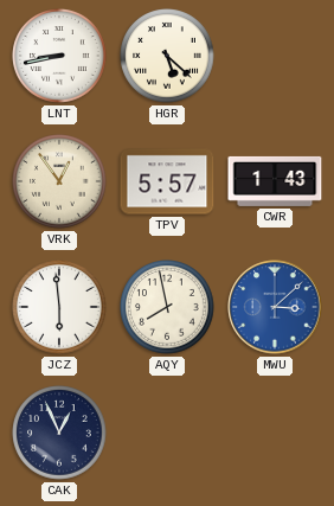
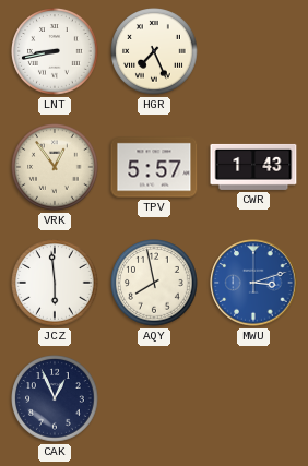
HGR: 5:22 -> 7:26
MWU: 3:08 -> 3:12
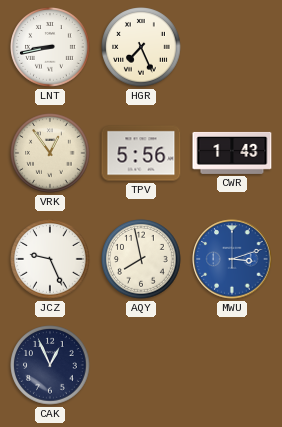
TPV: 5:57 -> 5:56
JCZ: 5:59 -> 9:26
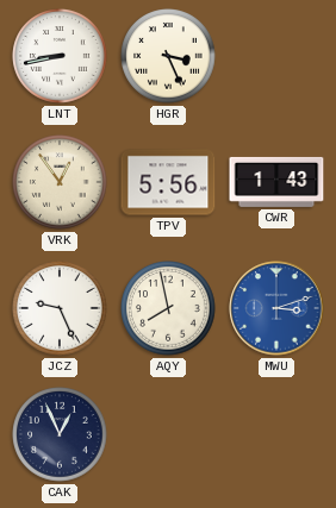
HGR: 7:26 -> 3:26
